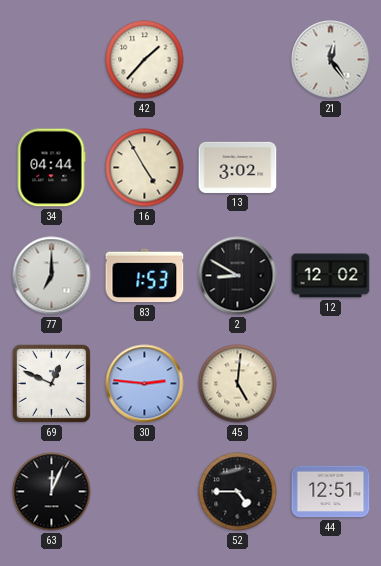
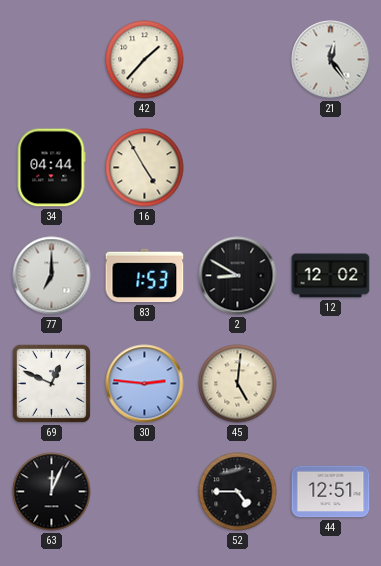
13: 3:02 -> none
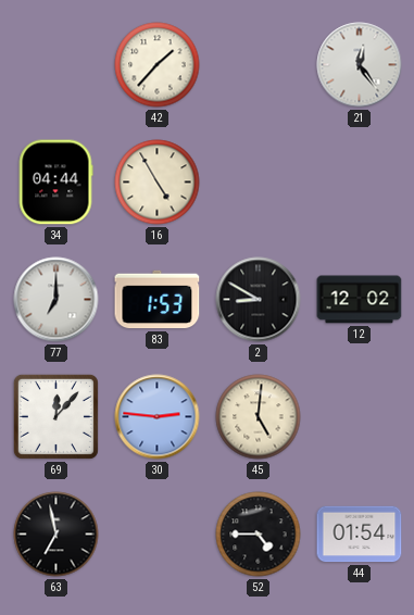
69: 12:49 -> 12:07
63: 12:04 -> 6:58
44: 12:51 -> 01:54
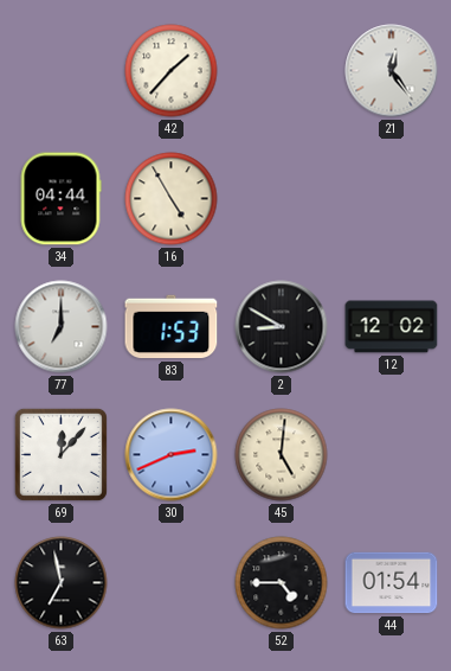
30: 2:46 -> 2:41
